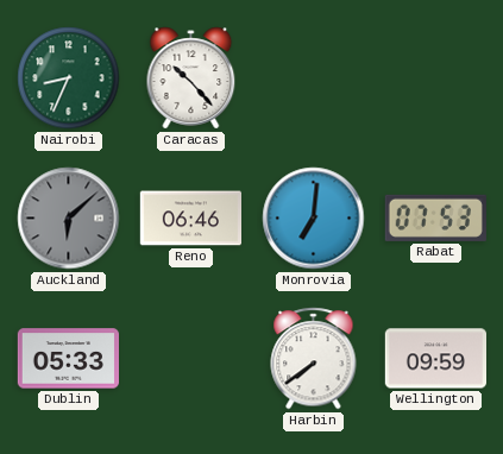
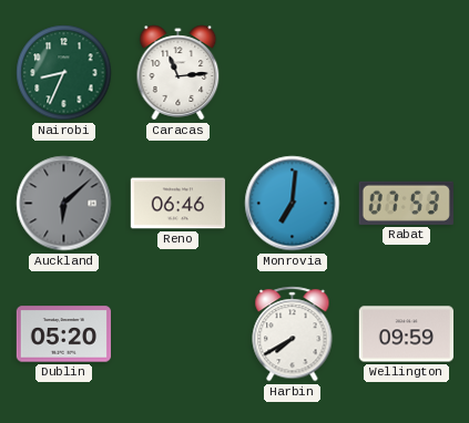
Caracas: 10:23 -> 11:14
Dublin: 05:33 -> 05:20
Harbin: 7:39 -> 7:40
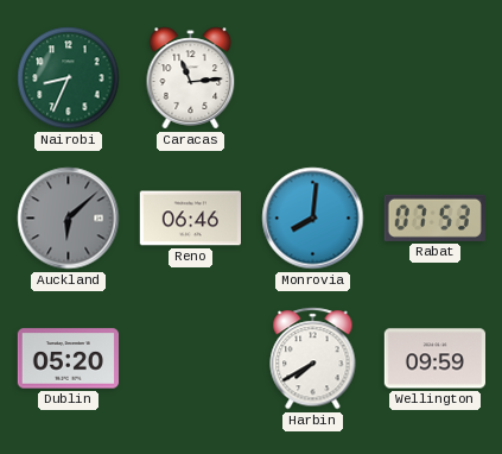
Monrovia: 7:01 -> 8:01
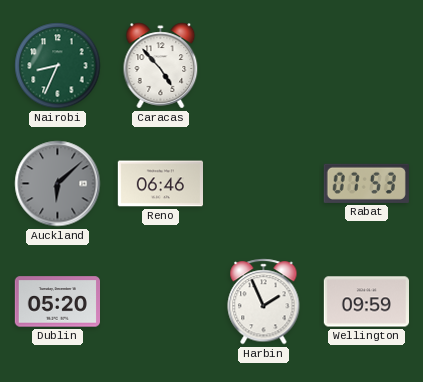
Caracas: 11:14 -> 4:53
Monrovia: 8:01 -> none
Harbin: 7:40 -> 1:56
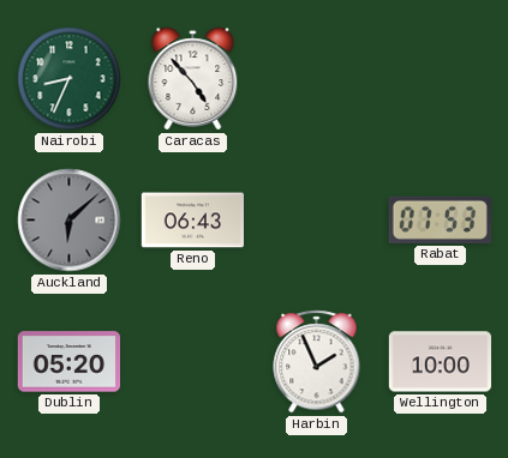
Reno: 06:46 -> 06:43
Wellington: 09:59 -> 10:00
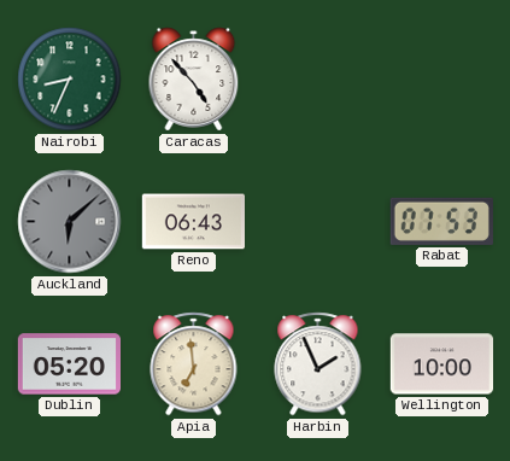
Apia: none -> 6:59
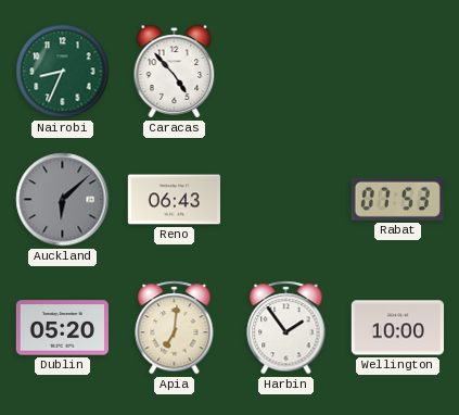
Apia: 6:59 -> 7:01
Harbin: 1:56 -> 1:54
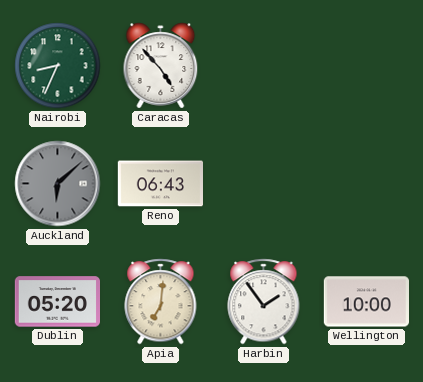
Rabat: 07:53 -> none
